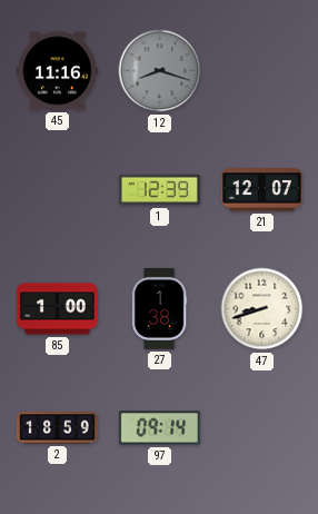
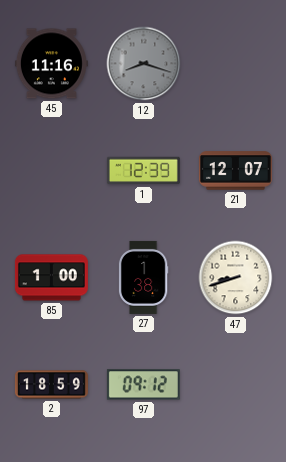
97: 09:14 -> 09:12
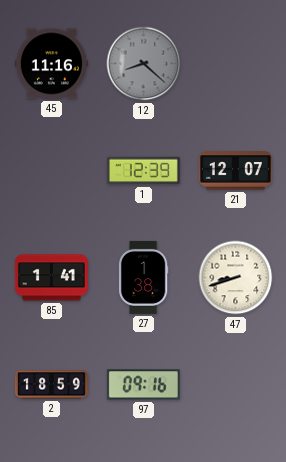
12: 8:18 -> 8:22
85: 1:00 -> 1:41
97: 09:12 -> 09:16
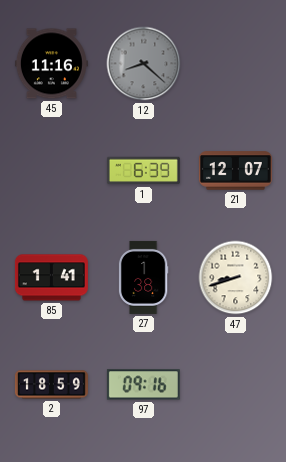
1: 12:39 -> 6:39
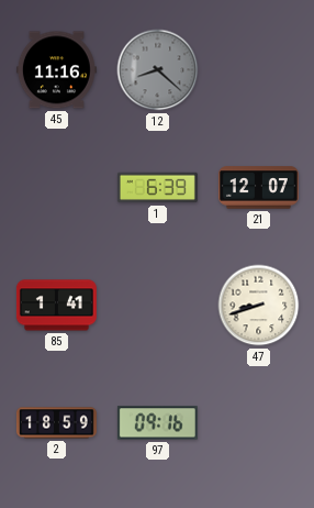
27: 1:38 -> none
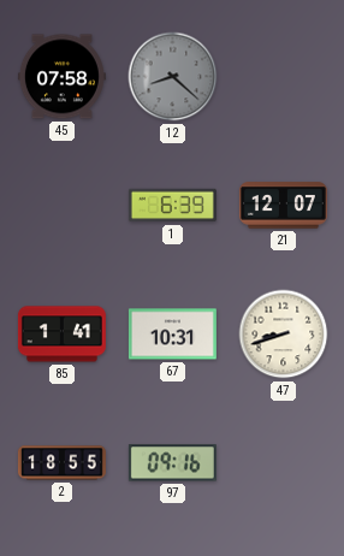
45: 11:16 -> 07:58
67: none -> 10:31
2: 18:59 -> 18:55
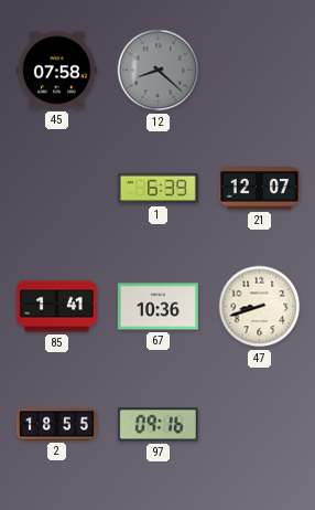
67: 10:31 -> 10:36
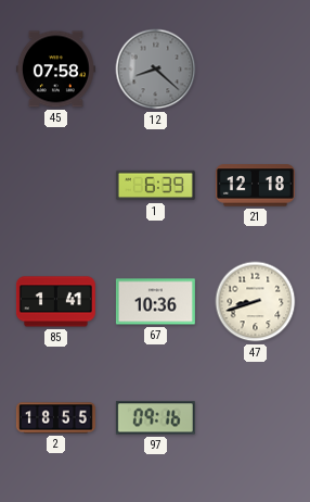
21: 12:07 -> 12:18
